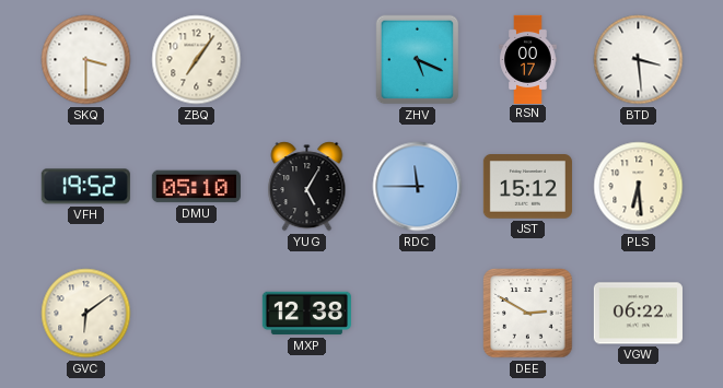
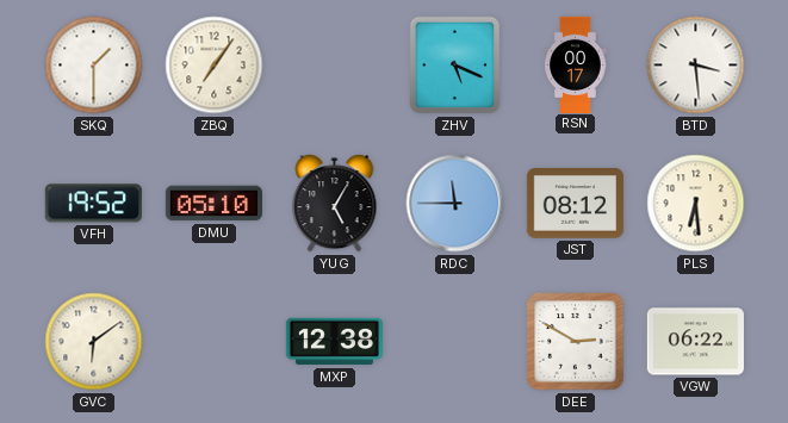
SKQ: 3:30 -> 1:30
JST: 15:12 -> 08:12
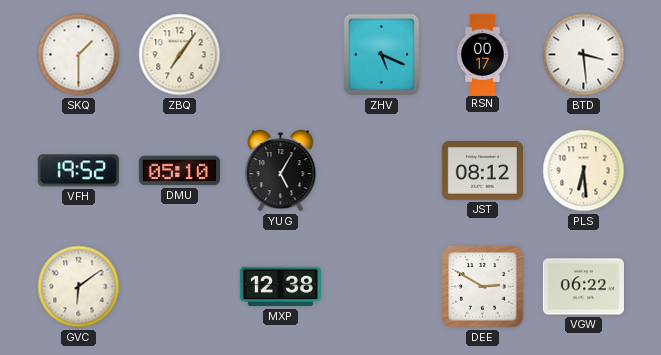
RDC: 11:45 -> none
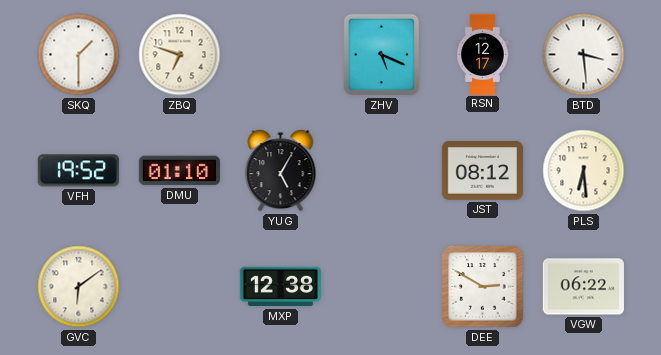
ZBQ: 7:06 -> 6:48
RSN: 00:17 -> 12:17
DMU: 05:10 -> 01:10
